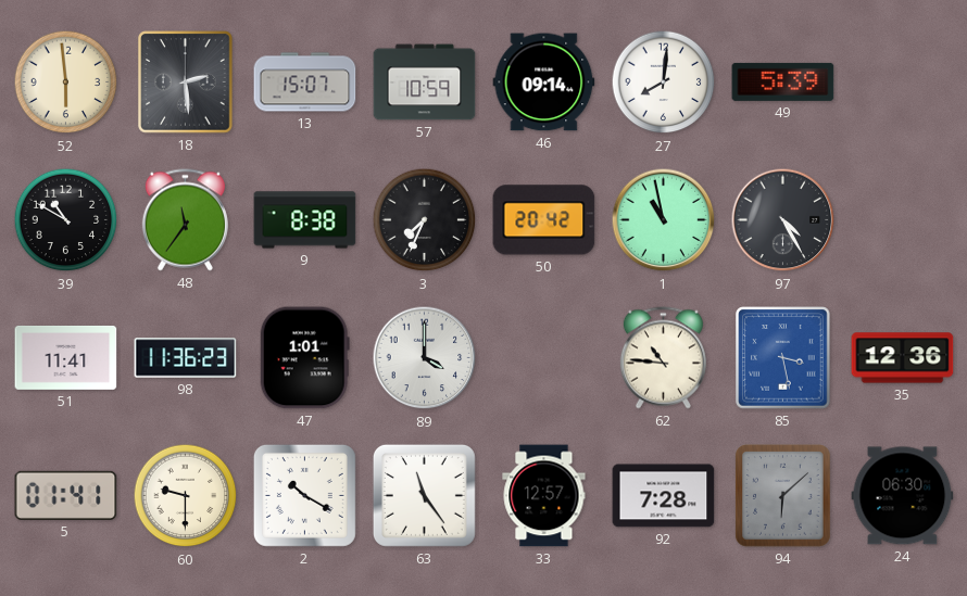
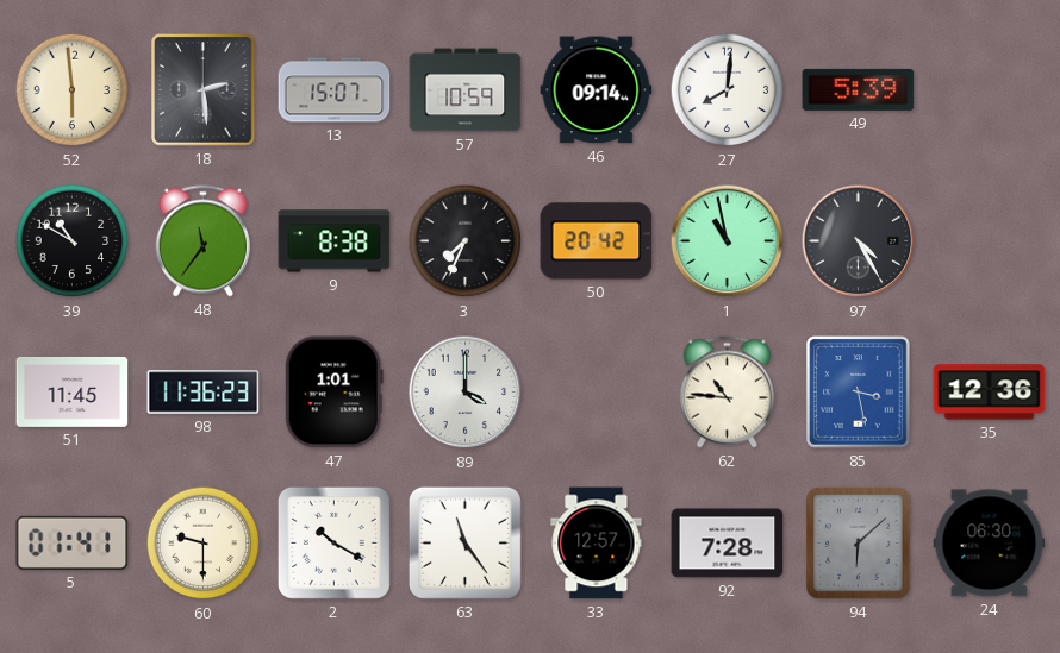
51: 11:41 -> 11:45
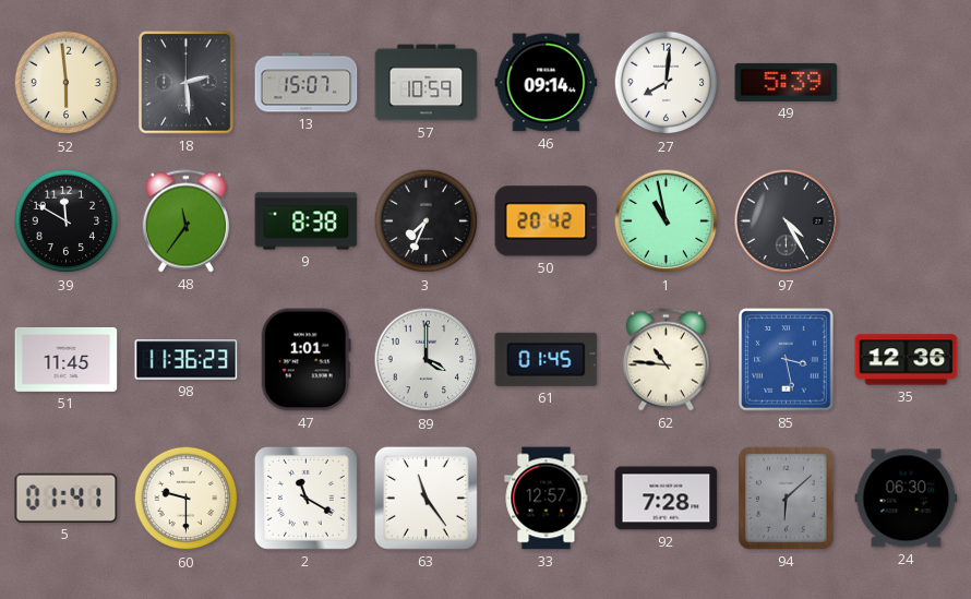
39: 10:50 -> 11:50
61: none -> 01:45
2: 10:20 -> 11:20
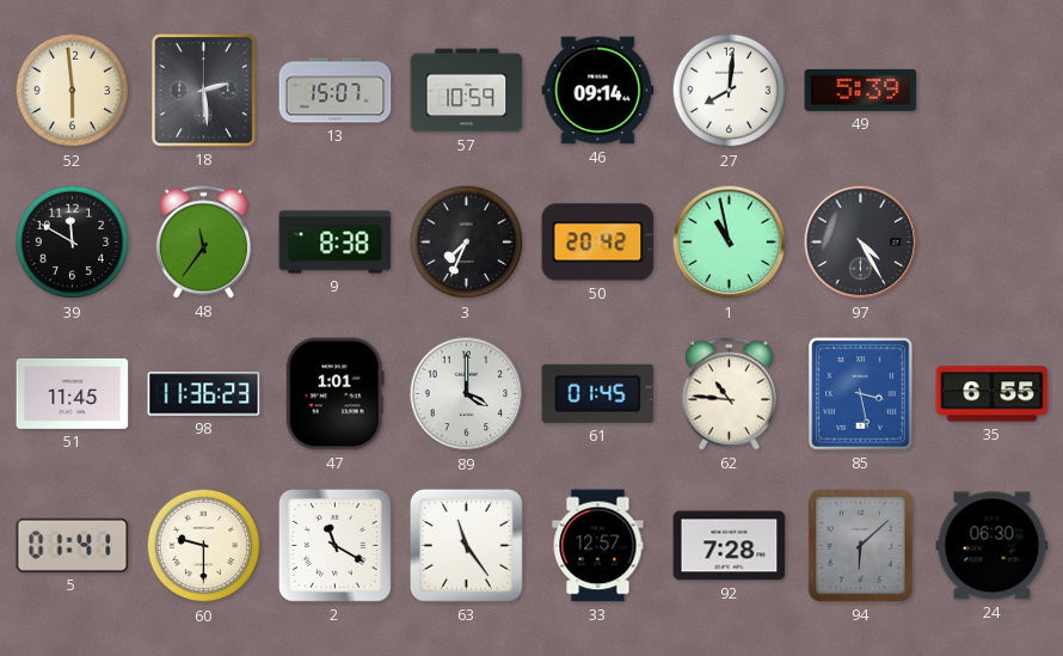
35: 12:36 -> 6:55
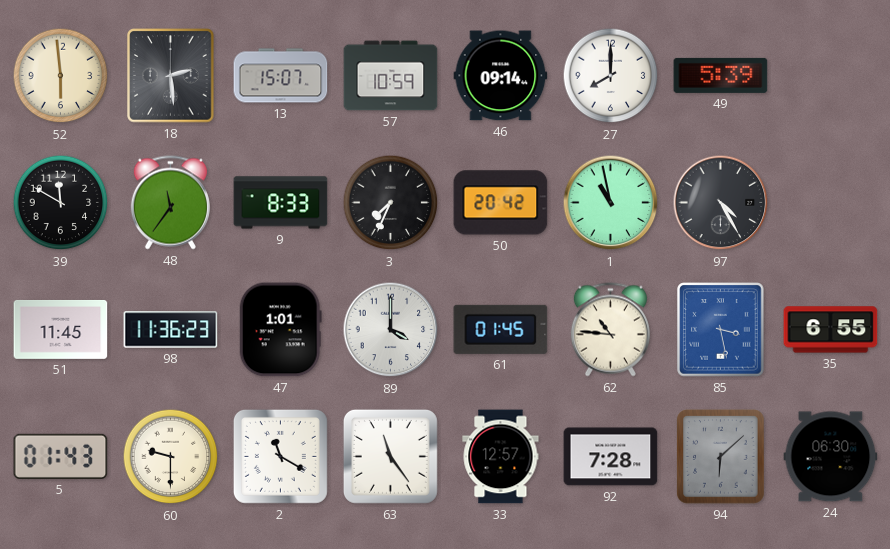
27: 8:01 -> 8:00
9: 8:38 -> 8:33
5: 01:41 -> 01:43
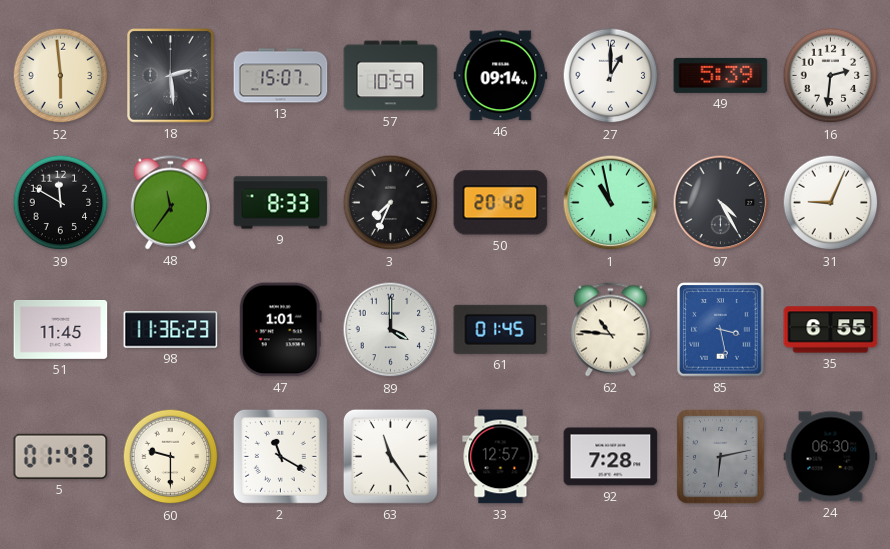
27: 8:00 -> 1:00
16: none -> 2:31
31: none -> 9:04
94: 6:08 -> 6:13
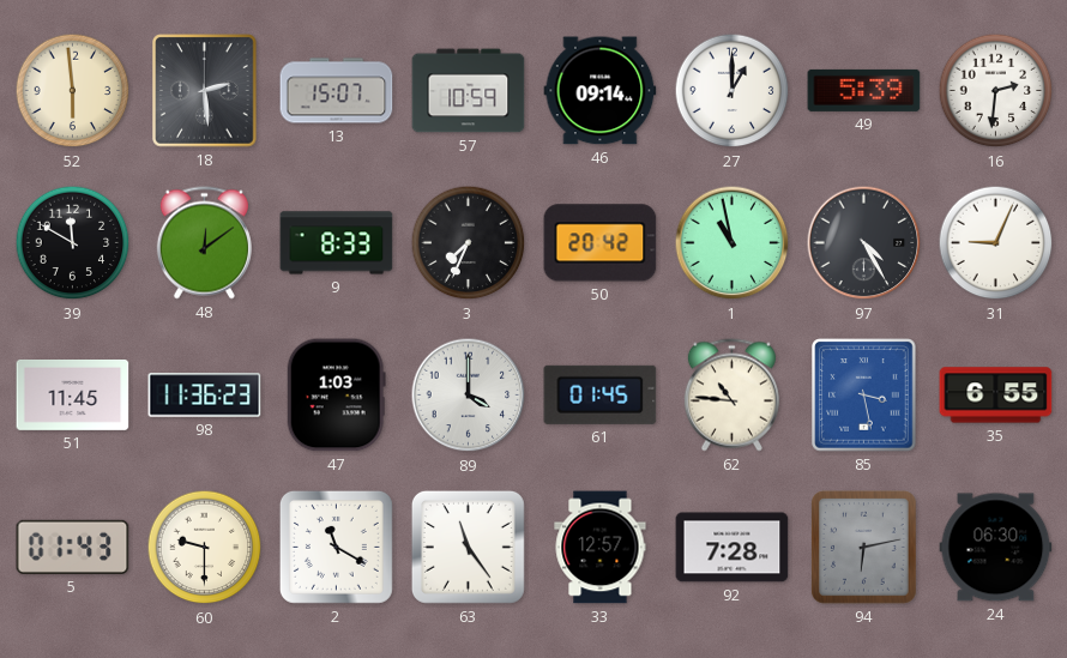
48: 11:36 -> 12:09
47: 1:01 -> 1:03
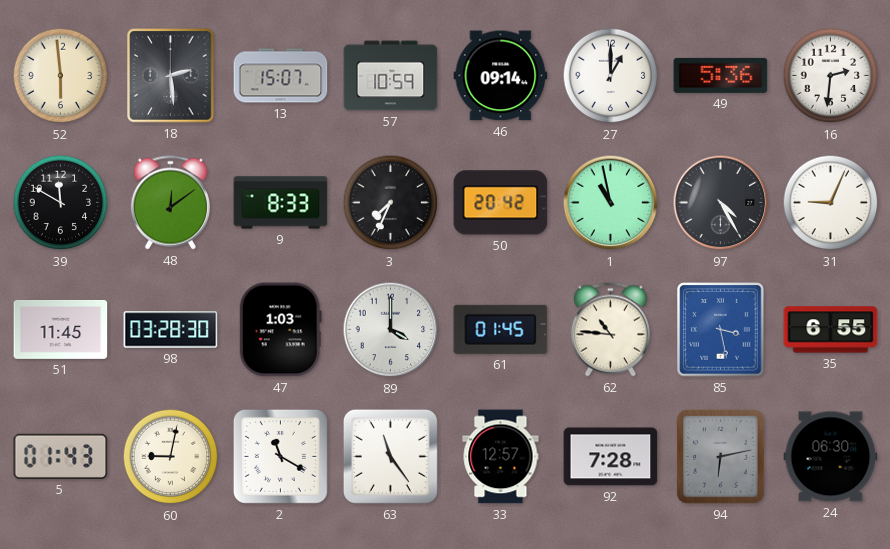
49: 5:39 -> 5:36
98: 11:36 -> 03:28
60: 9:30 -> 9:02
